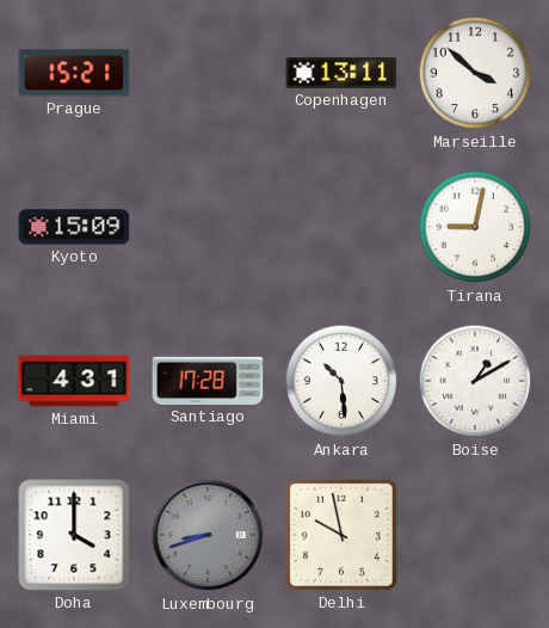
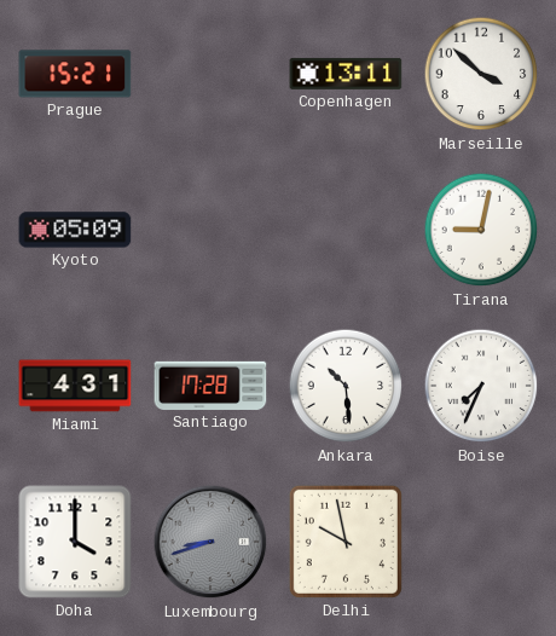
Kyoto: 15:09 -> 05:09
Boise: 1:10 -> 7:34
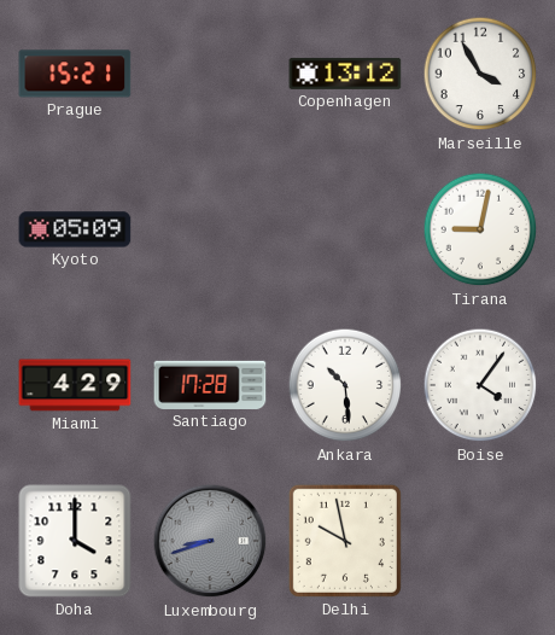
Copenhagen: 13:11 -> 13:12
Marseille: 3:52 -> 3:55
Miami: 4:31 -> 4:29
Boise: 7:34 -> 4:06
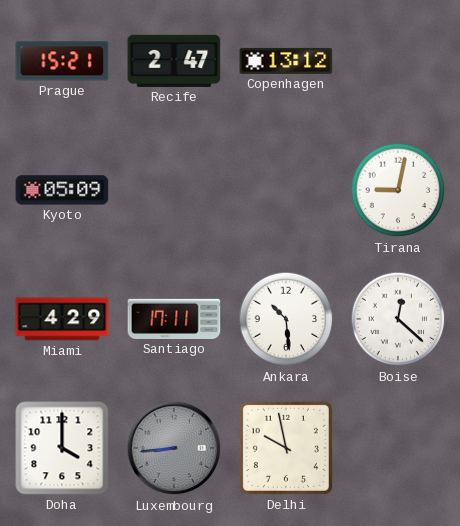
Recife: none -> 2:47
Marseille: 3:55 -> none
Santiago: 17:28 -> 17:11
Boise: 4:06 -> 12:22
Luxembourg: 8:42 -> 8:44
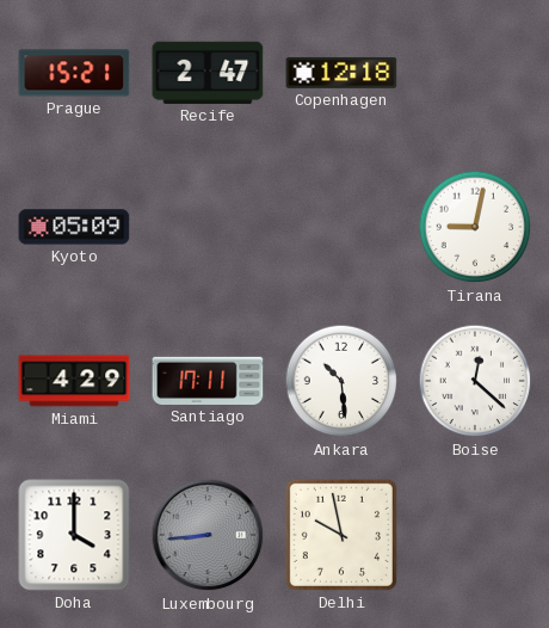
Copenhagen: 13:12 -> 12:18
